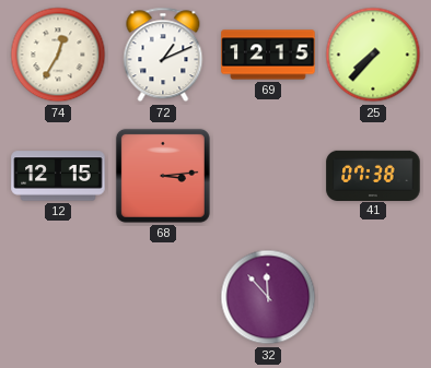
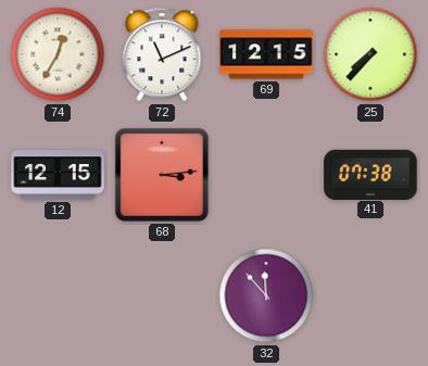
72: 1:11 -> 11:11
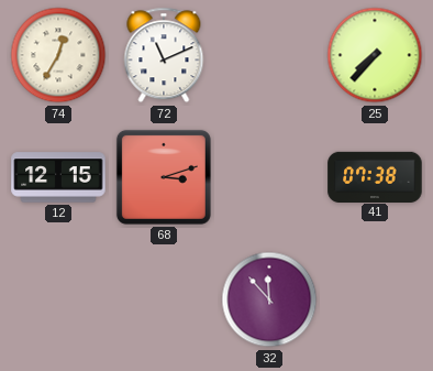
69: 12:15 -> none
68: 3:14 -> 3:12
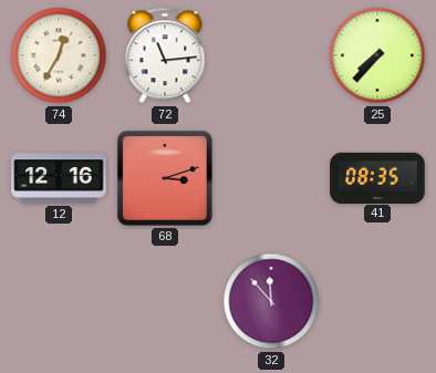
72: 11:11 -> 11:14
12: 12:15 -> 12:16
41: 07:38 -> 08:35
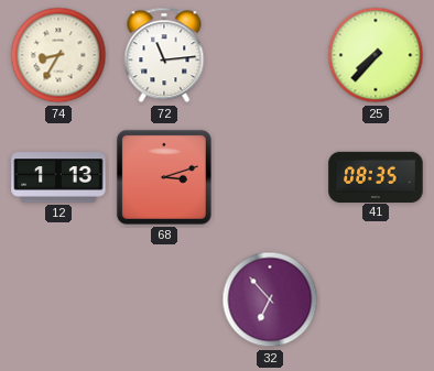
74: 12:35 -> 8:35
12: 12:16 -> 1:13
32: 11:53 -> 6:53
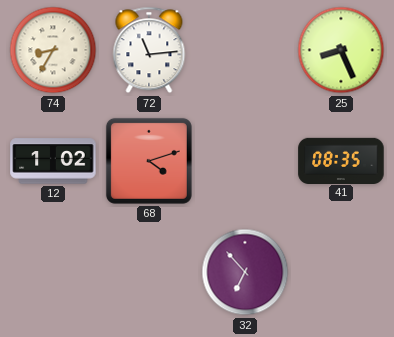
25: 7:37 -> 8:26
12: 1:13 -> 1:02
68: 3:12 -> 4:12
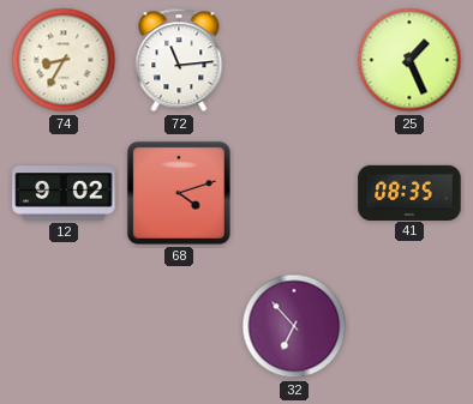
25: 8:26 -> 1:26
12: 1:02 -> 9:02
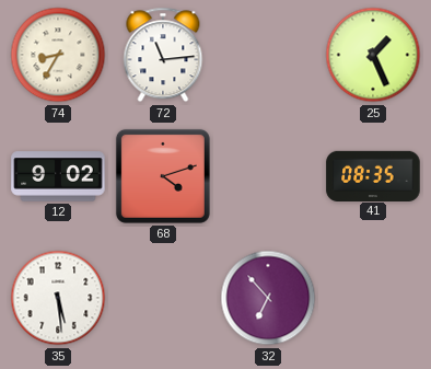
35: none -> 5:29
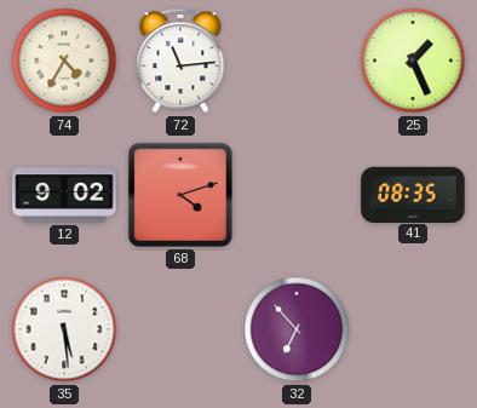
74: 8:35 -> 4:35
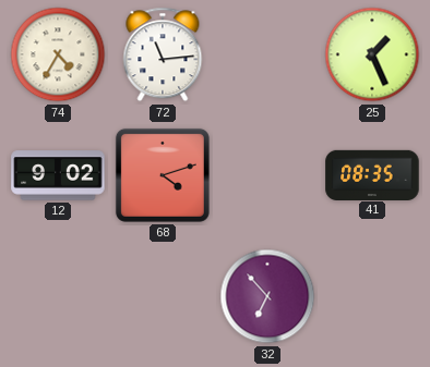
35: 5:29 -> none
